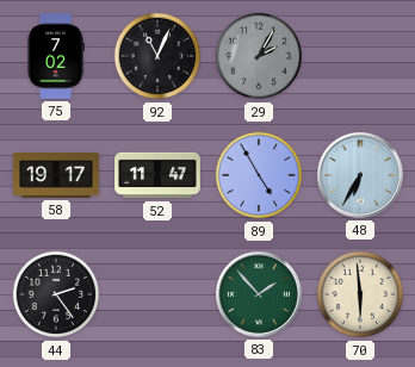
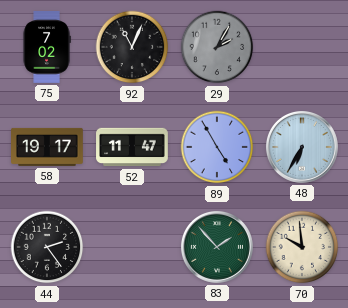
70: 5:59 -> 9:59
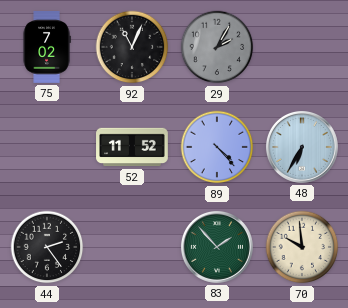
58: 19:17 -> none
52: 11:47 -> 11:52
89: 4:55 -> 4:23
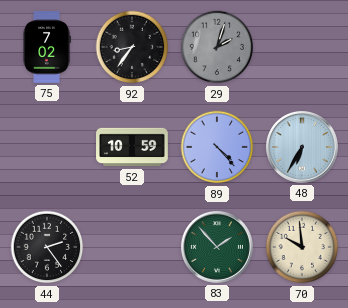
92: 11:04 -> 8:36
29: 2:05 -> 2:03
52: 11:52 -> 10:59
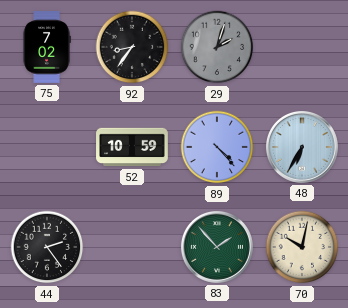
70: 9:59 -> 10:02
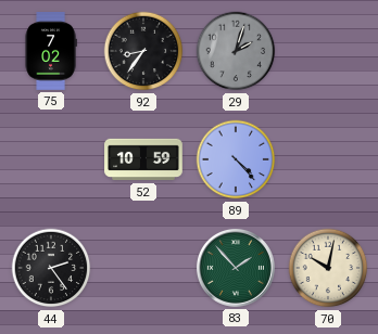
48: 6:35 -> none
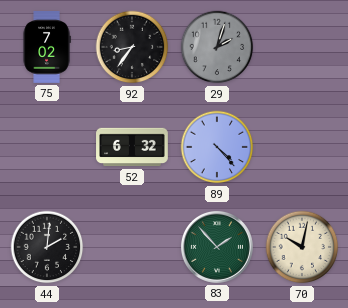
52: 10:59 -> 6:32
44: 2:24 -> 2:01
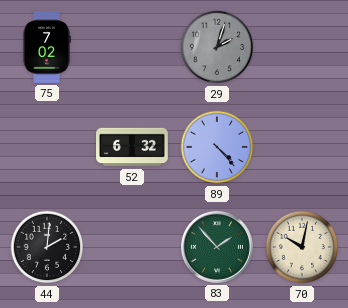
92: 8:36 -> none
